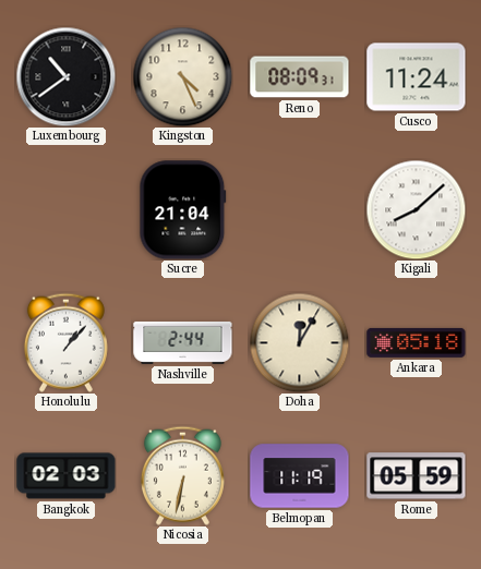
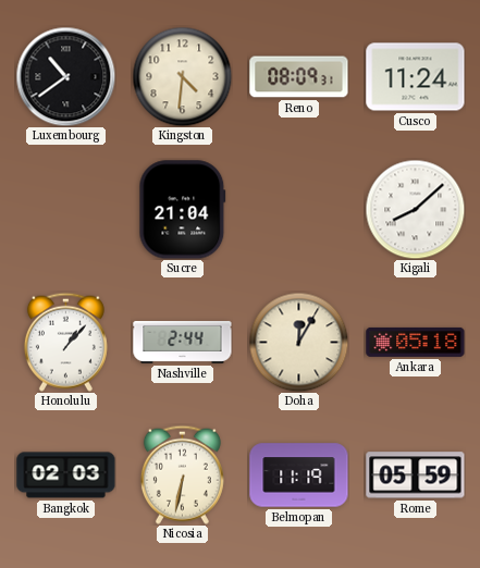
Kingston: 4:26 -> 4:31
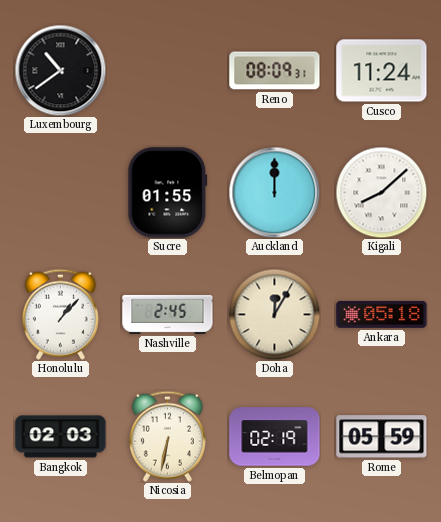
Kingston: 4:31 -> none
Sucre: 21:04 -> 01:55
Auckland: none -> 12:00
Nashville: 2:44 -> 2:45
Belmopan: 11:19 -> 02:19
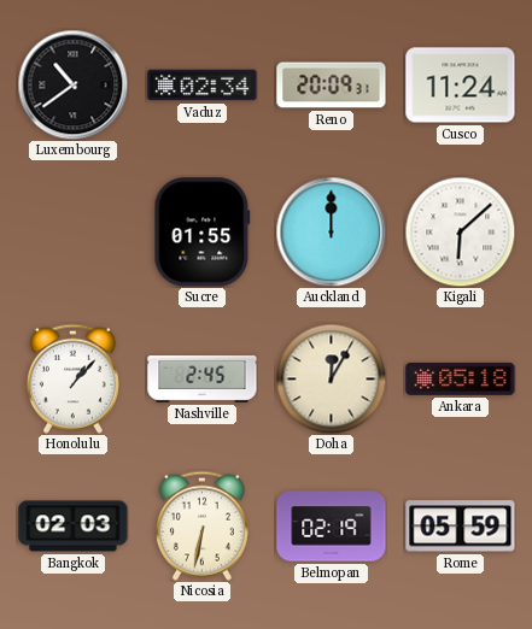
Vaduz: none -> 02:34
Reno: 08:09 -> 20:09
Kigali: 8:08 -> 6:08
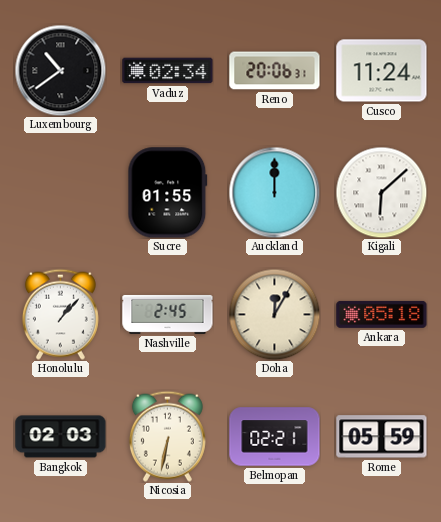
Reno: 20:09 -> 20:06
Belmopan: 02:19 -> 02:21
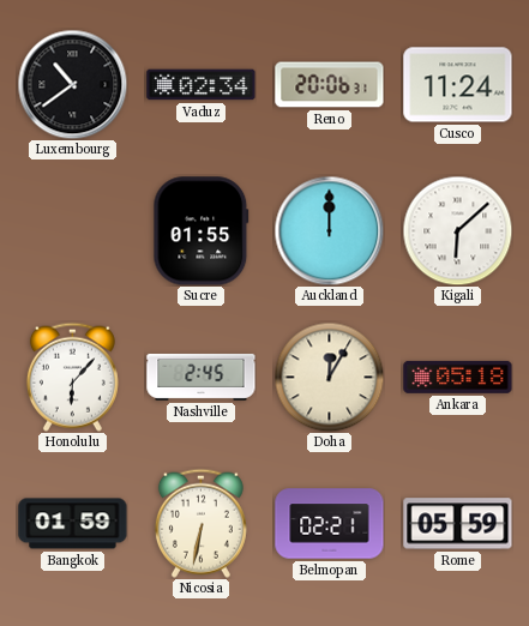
Honolulu: 1:07 -> 6:07
Bangkok: 02:03 -> 01:59
